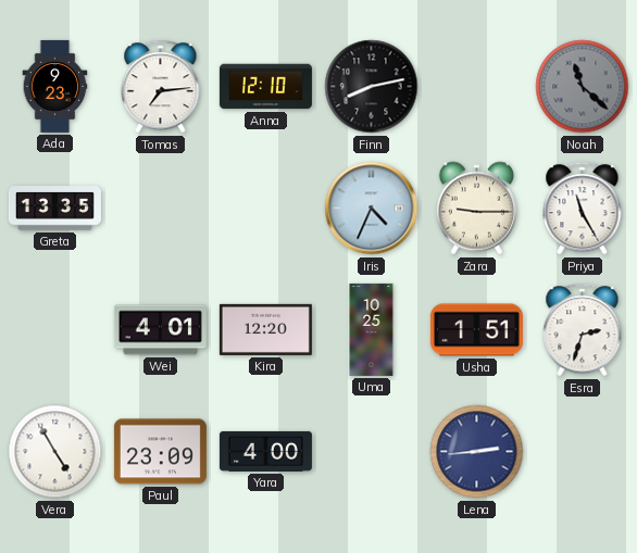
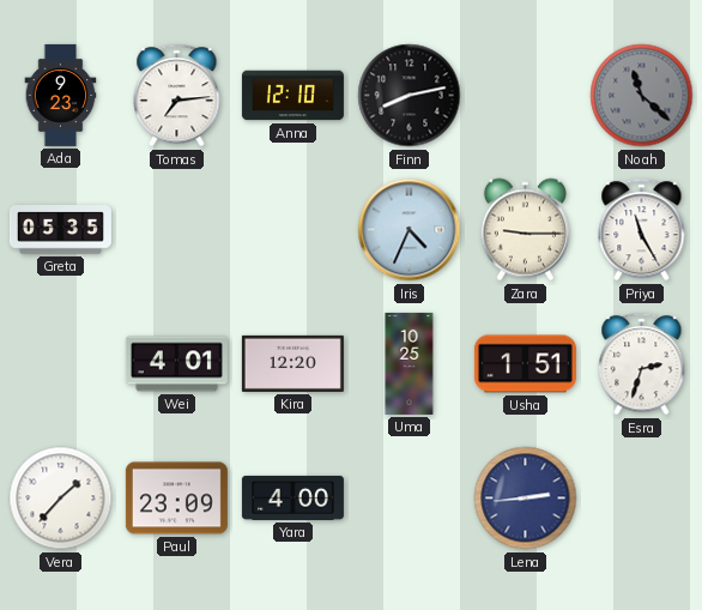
Greta: 13:35 -> 05:35
Vera: 4:55 -> 1:37
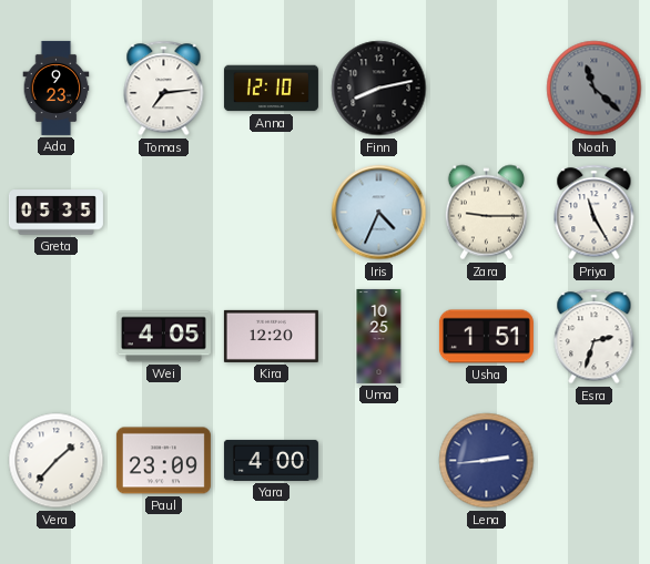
Wei: 4:01 -> 4:05
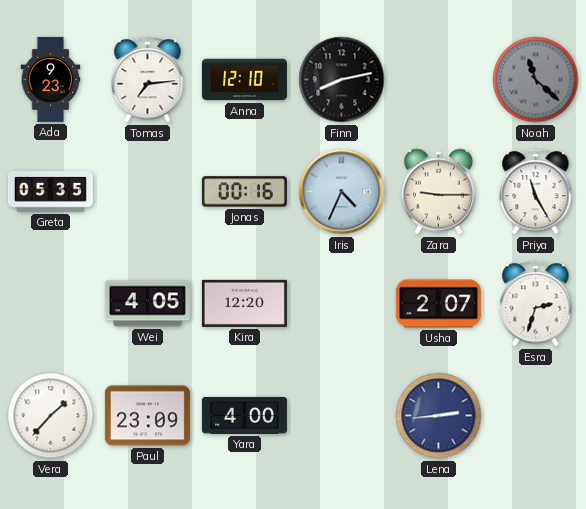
Jonas: none -> 00:16
Uma: 10:25 -> none
Usha: 1:51 -> 2:07
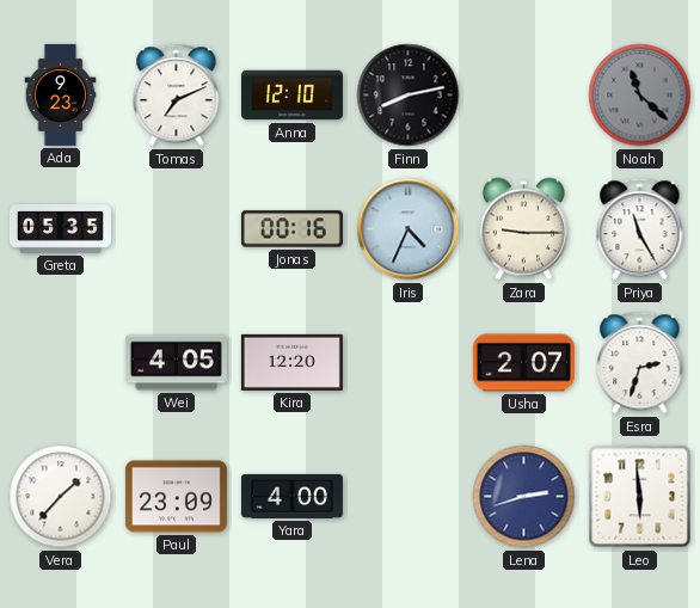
Tomas: 7:14 -> 7:11
Lena: 2:44 -> 2:42
Leo: none -> 5:59
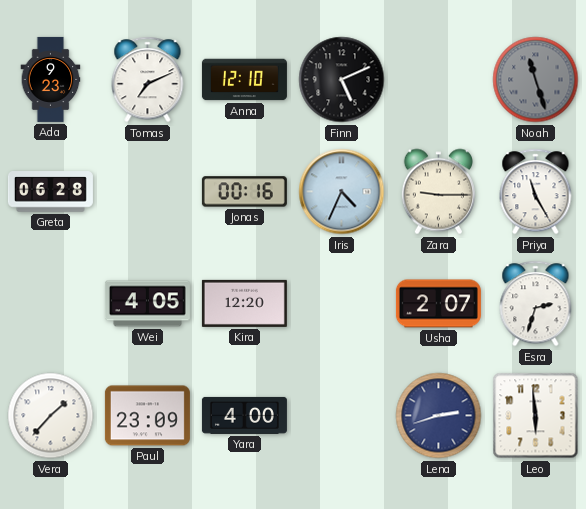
Finn: 8:13 -> 5:11
Noah: 11:22 -> 11:27
Greta: 05:35 -> 06:28
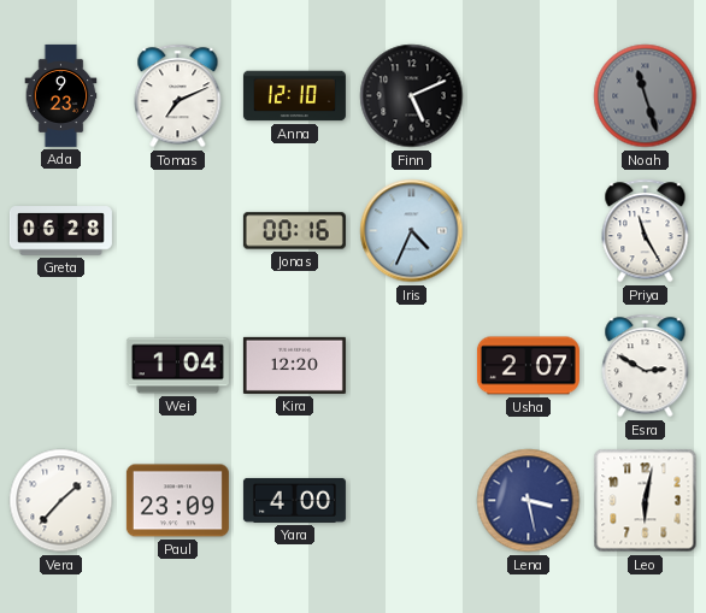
Zara: 9:15 -> none
Wei: 4:05 -> 1:04
Esra: 2:33 -> 2:50
Lena: 2:42 -> 3:28
Leo: 5:59 -> 6:02
